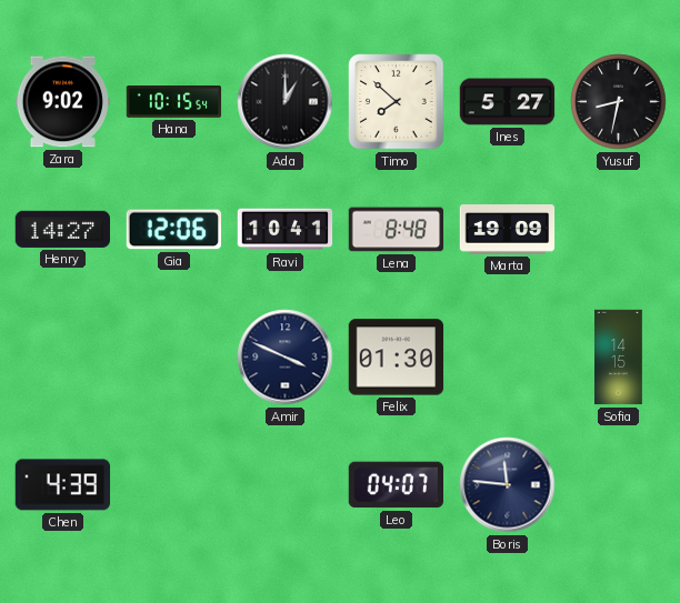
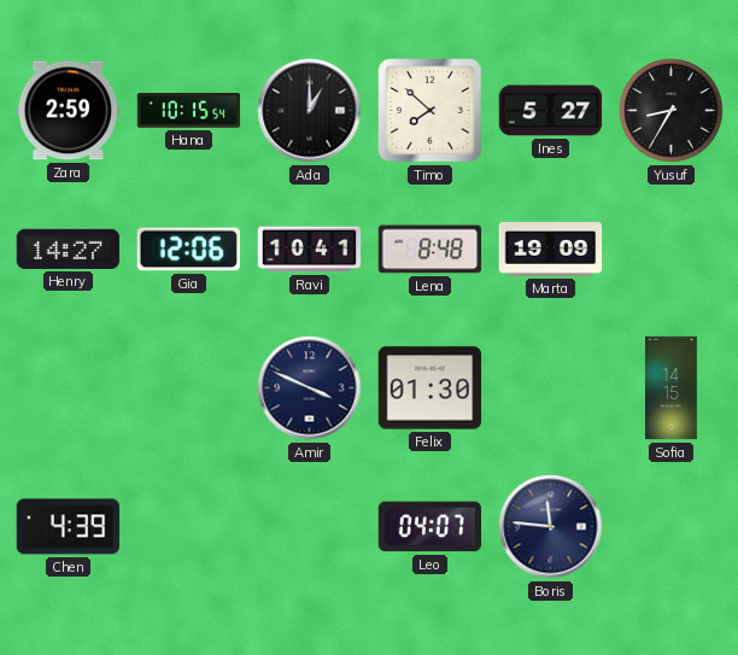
Zara: 9:02 -> 2:59
Yusuf: 8:32 -> 8:35
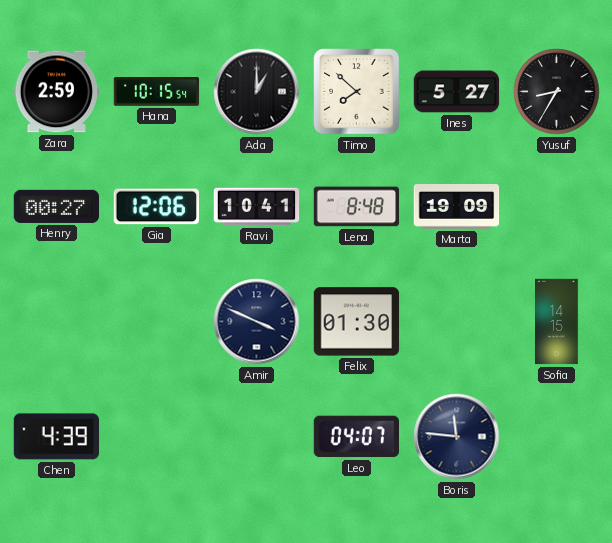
Henry: 14:27 -> 00:27
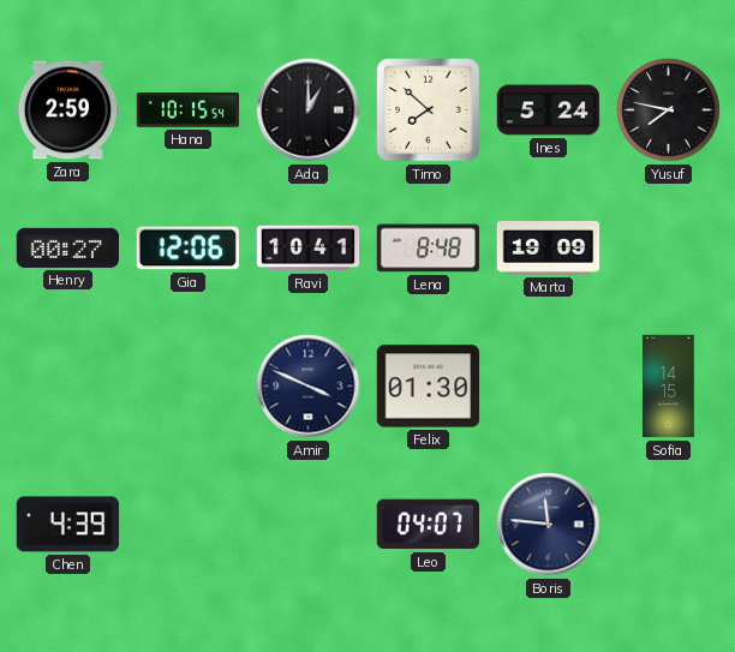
Ines: 5:27 -> 5:24
Yusuf: 8:35 -> 7:47
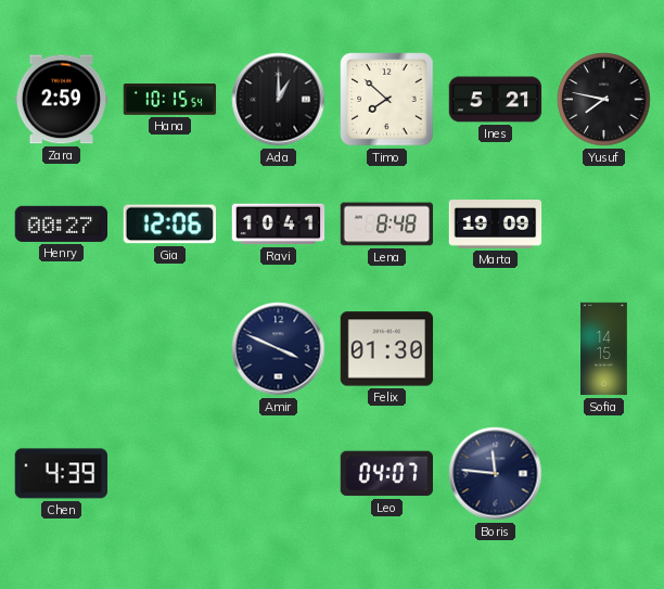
Ines: 5:24 -> 5:21
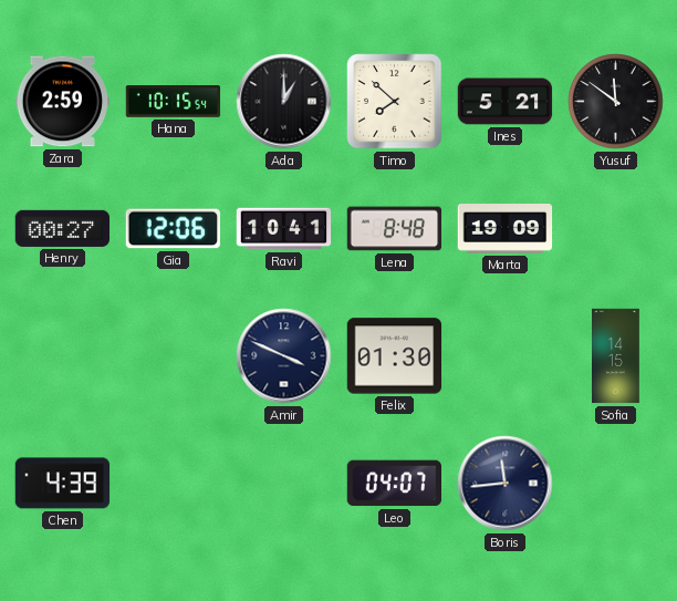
Yusuf: 7:47 -> 11:51
Boris: 11:46 -> 11:44
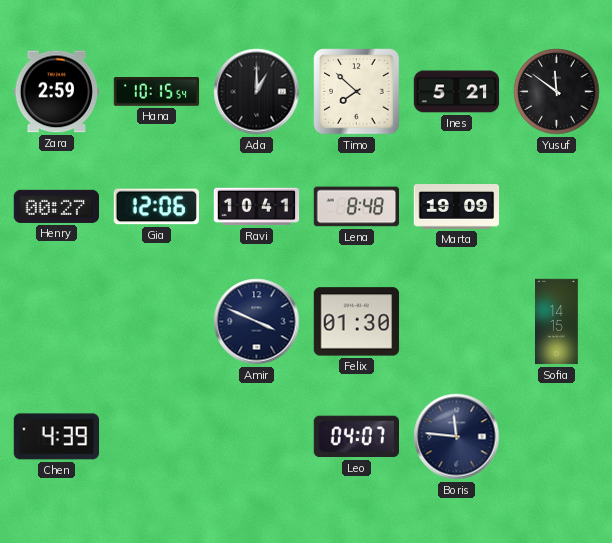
Boris: 11:44 -> 11:46
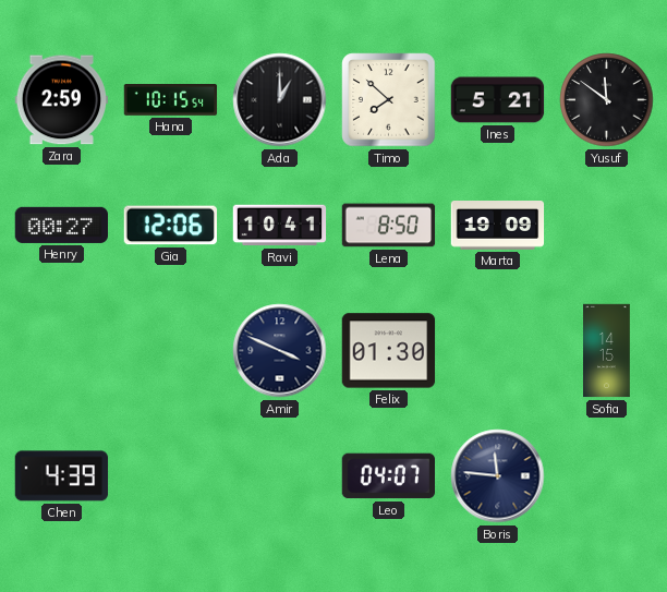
Lena: 8:48 -> 8:50
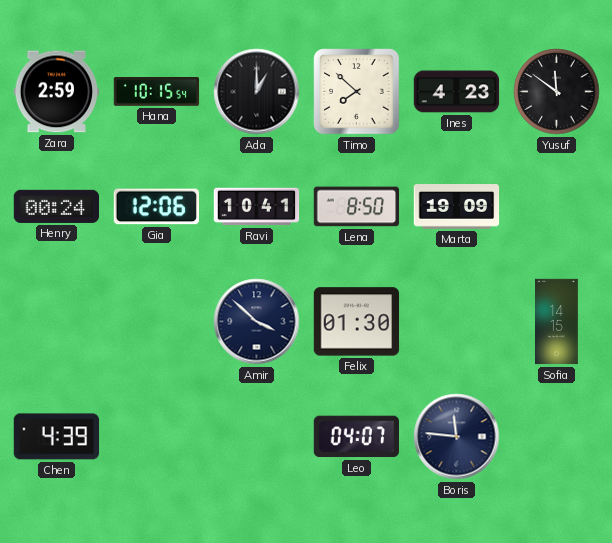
Ines: 5:21 -> 4:23
Henry: 00:27 -> 00:24
Amir: 3:49 -> 3:52
